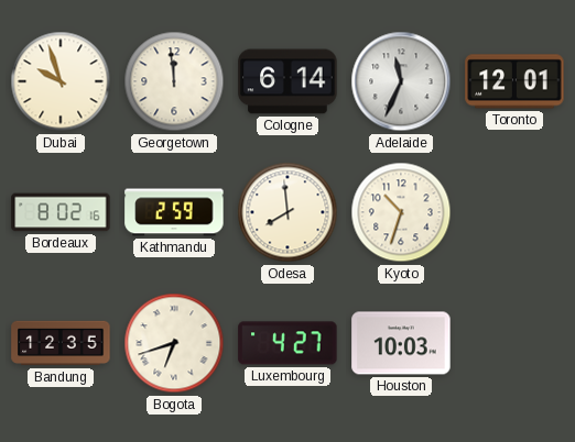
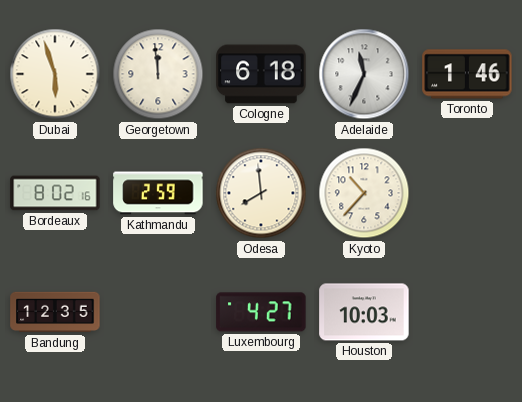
Dubai: 9:57 -> 5:57
Cologne: 6:14 -> 6:18
Toronto: 12:01 -> 1:46
Kyoto: 10:33 -> 10:37
Bogota: 6:42 -> none
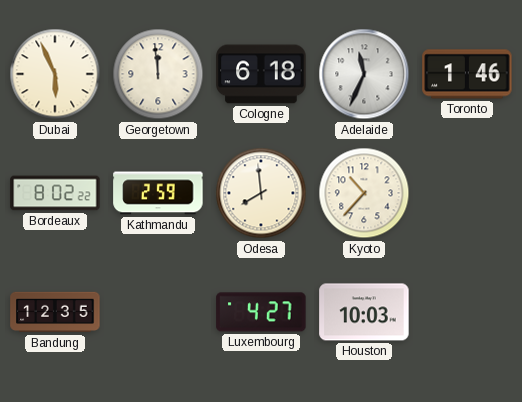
Dubai: 5:57 -> 5:56
Bordeaux: 8:02:16 -> 8:02:22
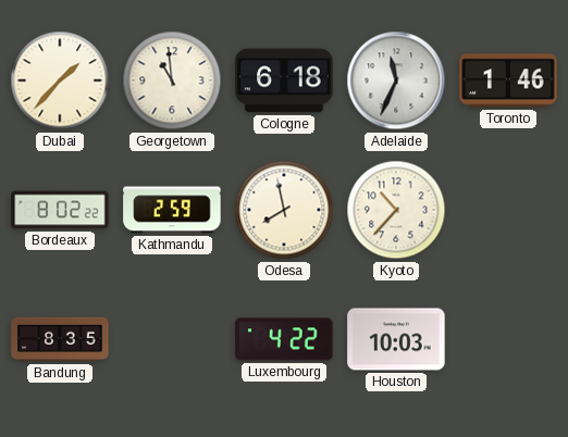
Dubai: 5:56 -> 1:37
Georgetown: 11:59 -> 10:59
Odesa: 7:59 -> 7:58
Bandung: 12:35 -> 8:35
Luxembourg: 4:27 -> 4:22
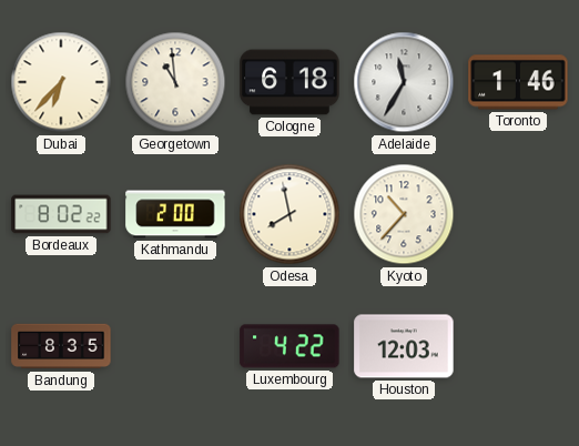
Dubai: 1:37 -> 6:37
Adelaide: 11:34 -> 11:35
Kathmandu: 2:59 -> 2:00
Houston: 10:03 -> 12:03
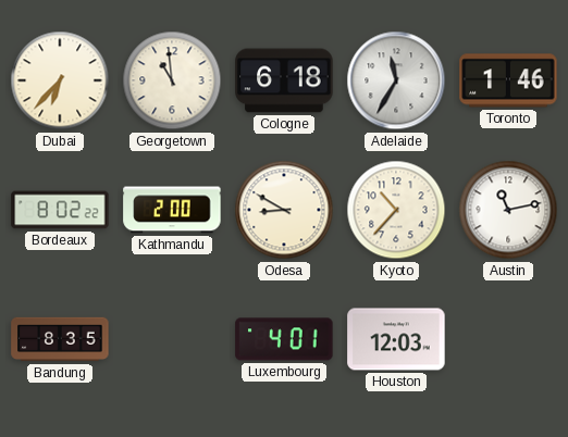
Odesa: 7:58 -> 8:50
Austin: none -> 11:13
Luxembourg: 4:22 -> 4:01
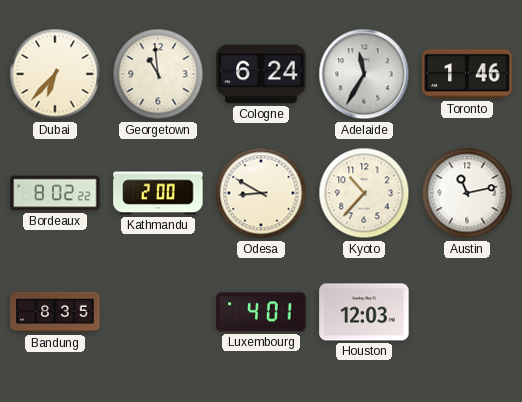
Cologne: 6:18 -> 6:24
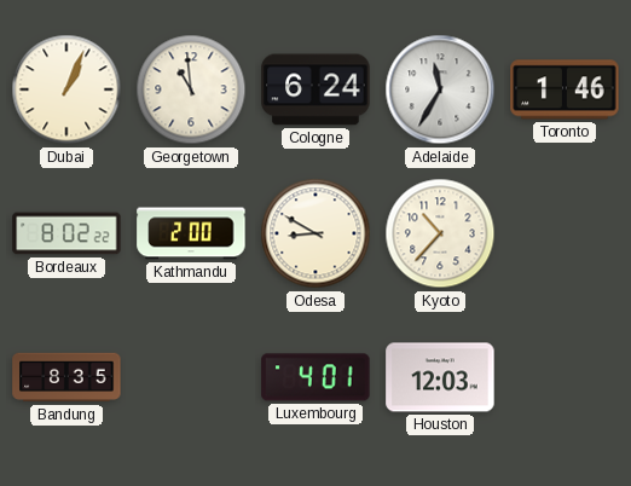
Dubai: 6:37 -> 1:04
Austin: 11:13 -> none
